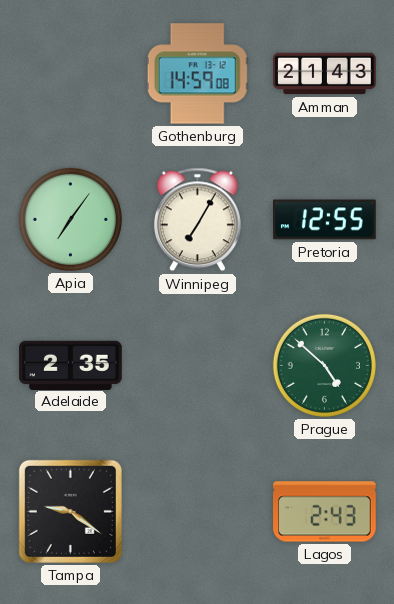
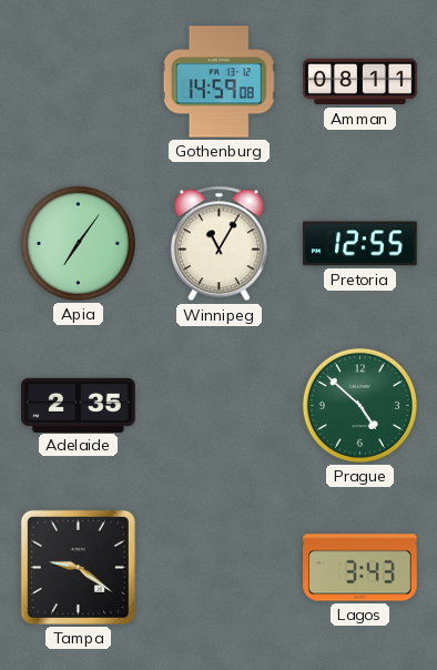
Amman: 21:43 -> 08:11
Winnipeg: 7:05 -> 11:05
Lagos: 2:43 -> 3:43
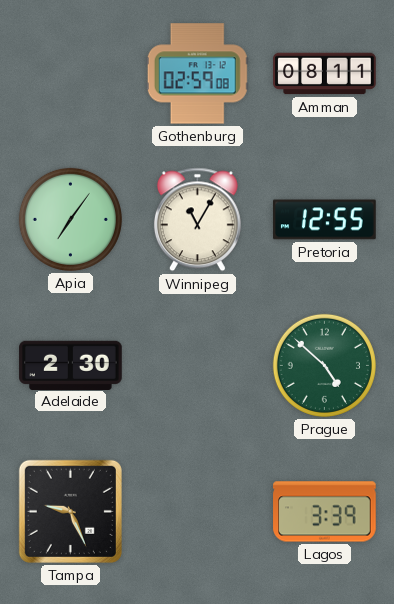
Gothenburg: 14:59 -> 02:59
Adelaide: 2:35 -> 2:30
Tampa: 9:21 -> 9:26
Lagos: 3:43 -> 3:39
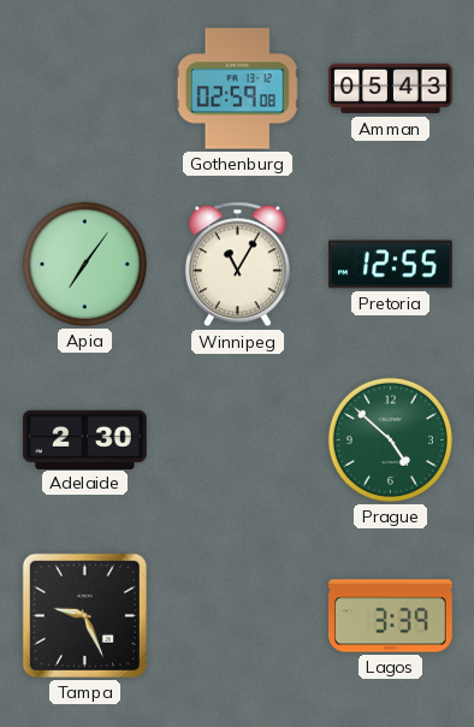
Amman: 08:11 -> 05:43
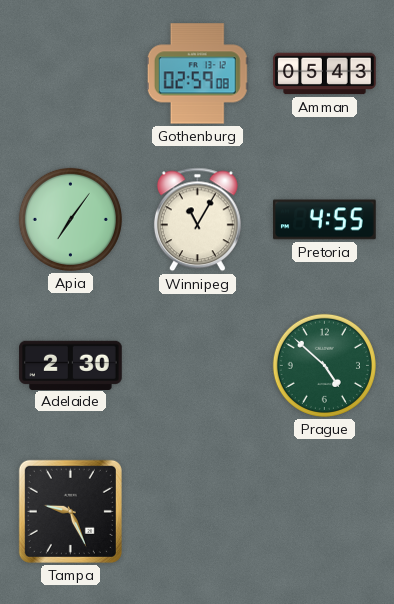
Pretoria: 12:55 -> 4:55
Lagos: 3:39 -> none
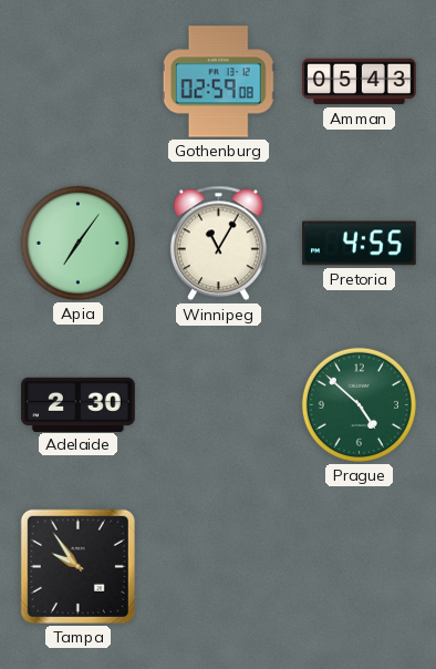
Tampa: 9:26 -> 9:54
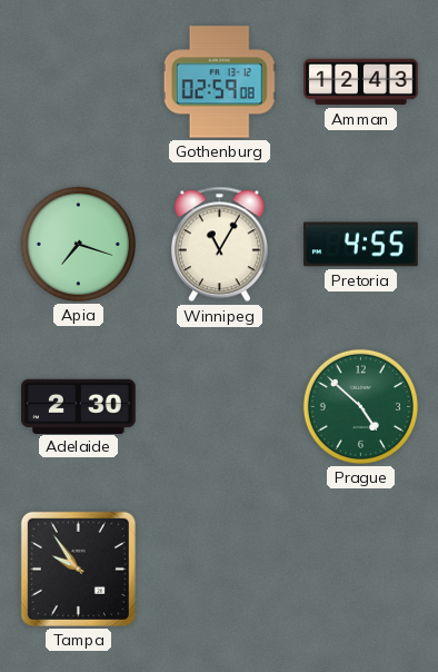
Amman: 05:43 -> 12:43
Apia: 7:06 -> 7:18
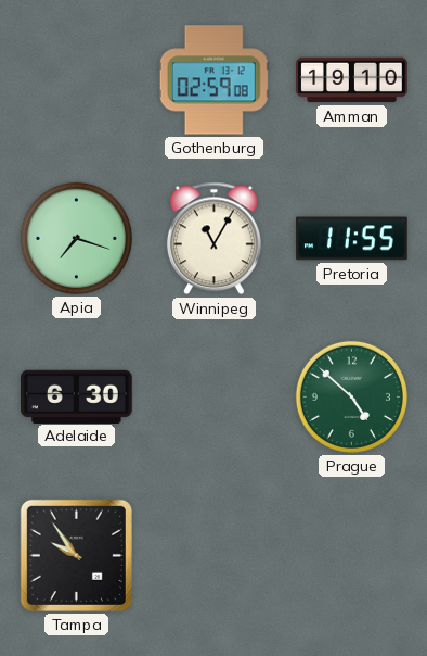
Amman: 12:43 -> 19:10
Pretoria: 4:55 -> 11:55
Adelaide: 2:30 -> 6:30
